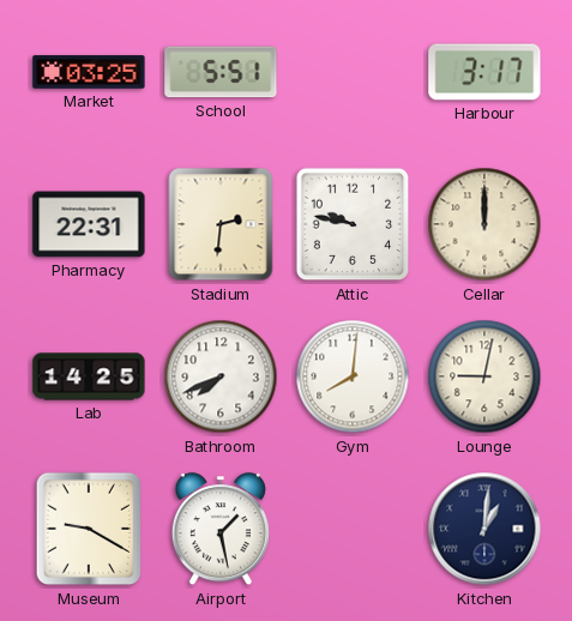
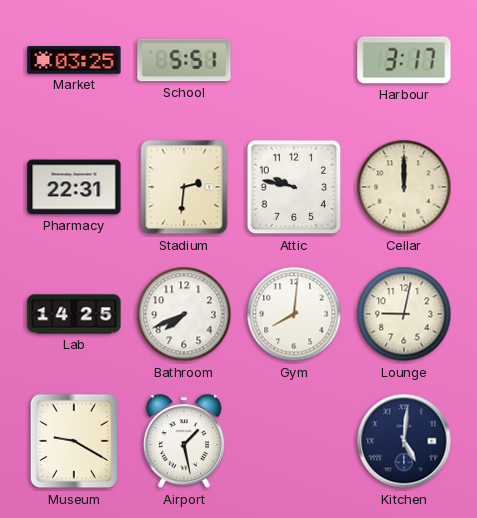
Kitchen: 1:01 -> 5:01
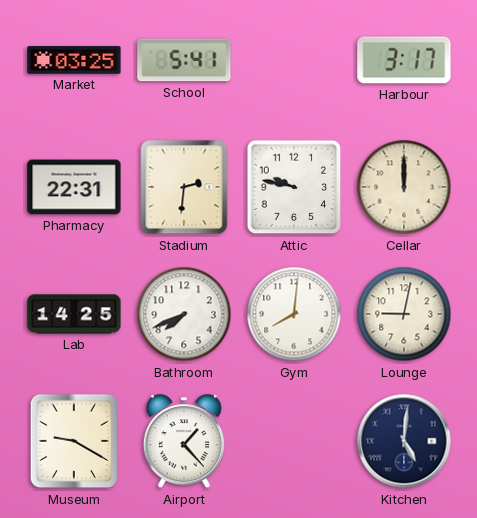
School: 5:51 -> 5:41
Airport: 1:28 -> 1:23
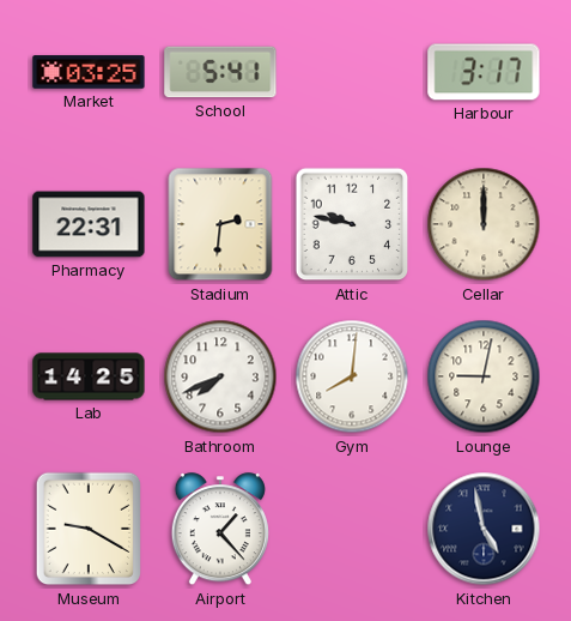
Kitchen: 5:01 -> 4:58
